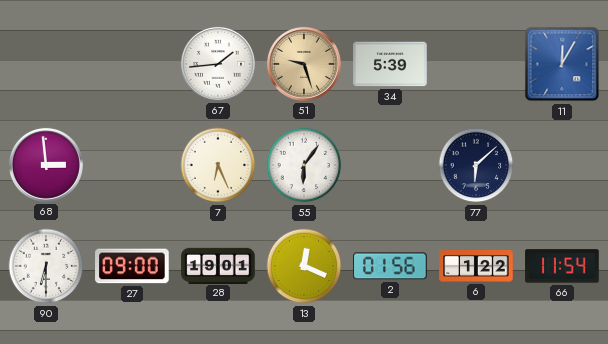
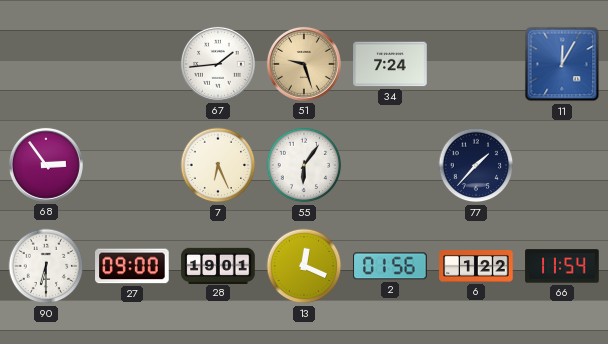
34: 5:39 -> 7:24
68: 2:59 -> 2:54
77: 6:08 -> 1:37
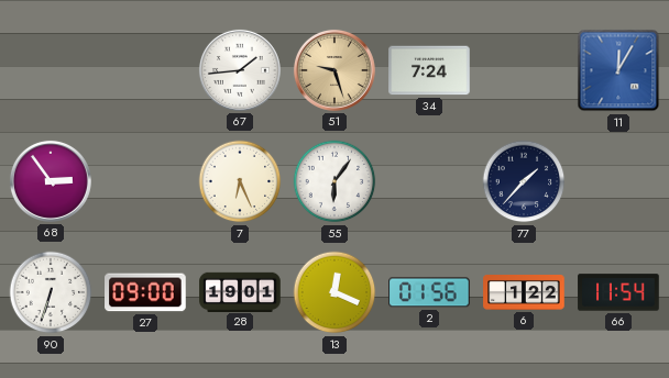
90: 6:30 -> 6:33
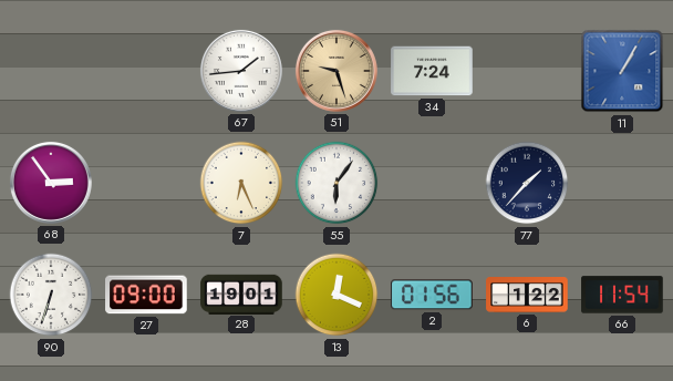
11: 12:05 -> 1:05
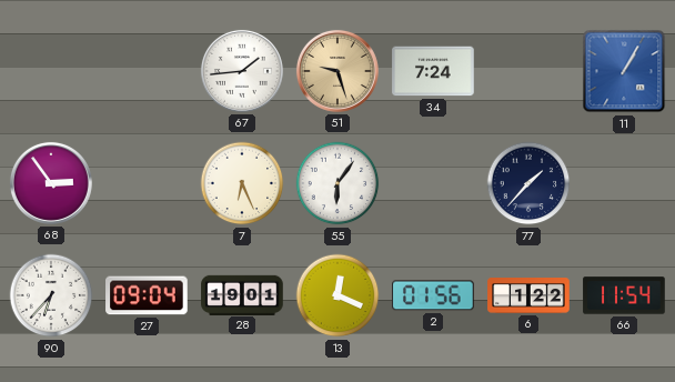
90: 6:33 -> 6:37
27: 09:00 -> 09:04
